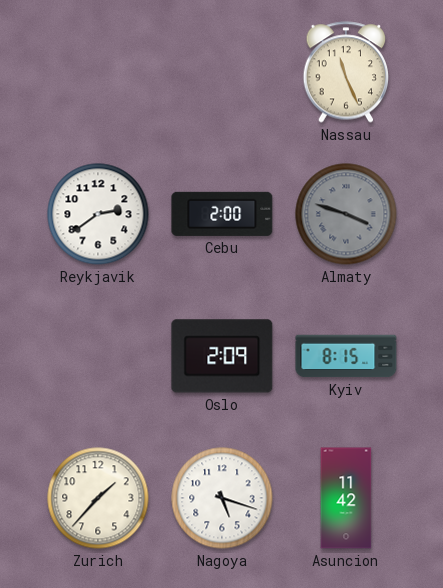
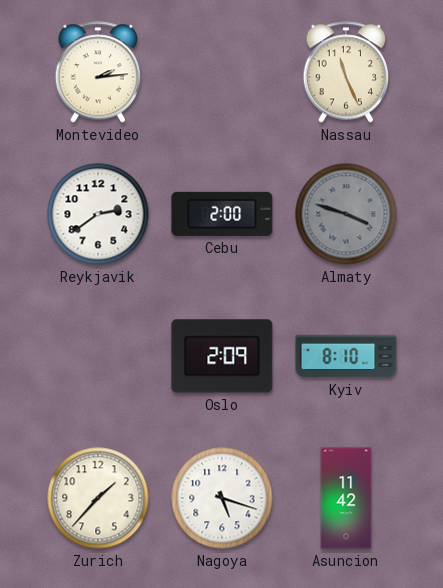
Montevideo: none -> 2:14
Kyiv: 8:15 -> 8:10
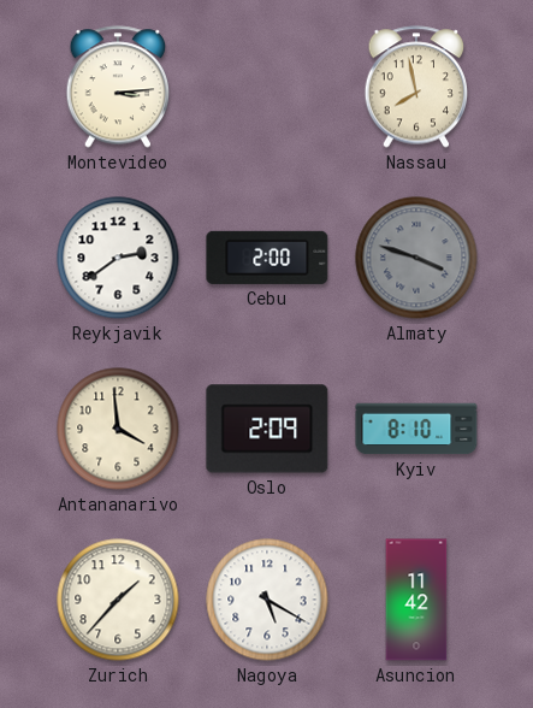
Montevideo: 2:14 -> 3:14
Nassau: 11:26 -> 7:58
Antananarivo: none -> 3:59
Nagoya: 5:18 -> 5:20
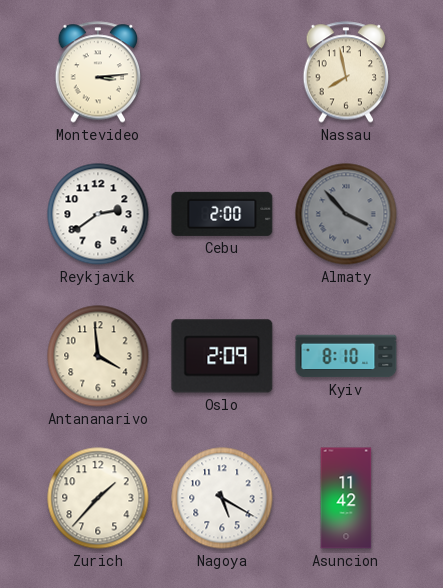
Almaty: 3:48 -> 3:53
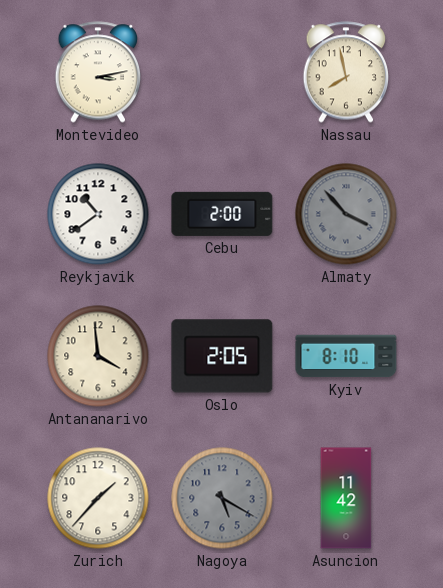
Montevideo: 3:14 -> 3:13
Reykjavik: 2:39 -> 10:39
Oslo: 2:09 -> 2:05
Nagoya dial: white -> grey
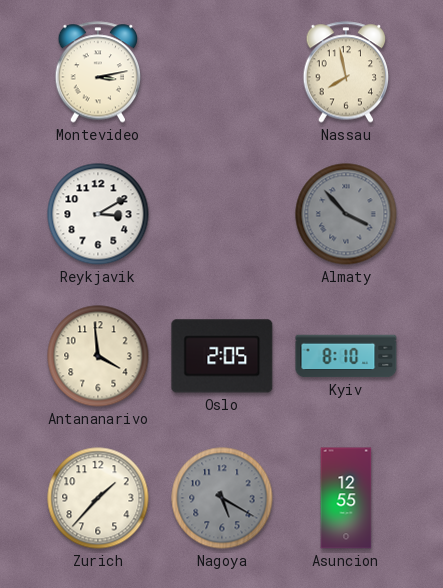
Reykjavik: 10:39 -> 3:10
Cebu: 2:00 -> none
Asuncion: 11:42 -> 12:55
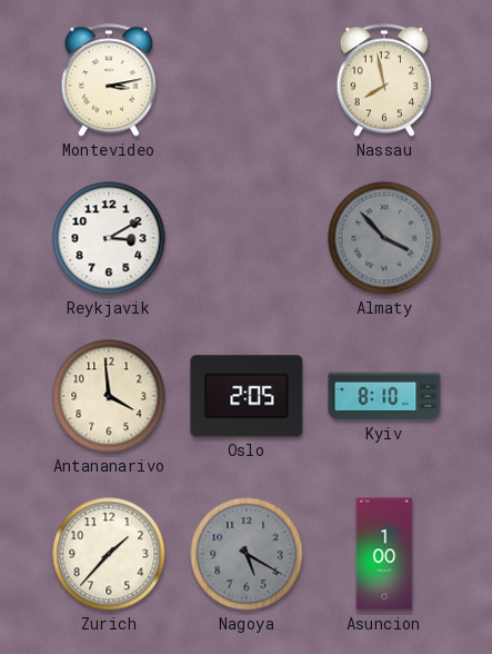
Asuncion: 12:55 -> 1:00
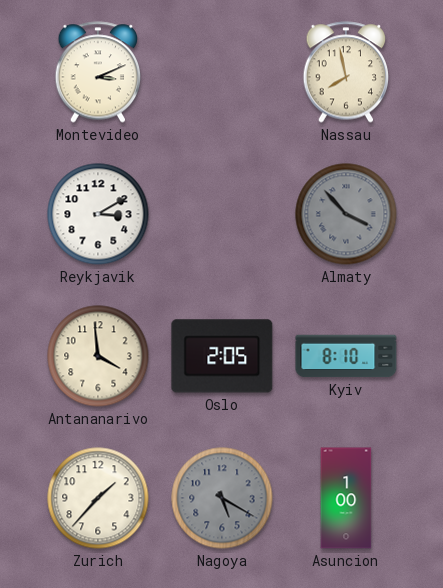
Montevideo: 3:13 -> 3:11
